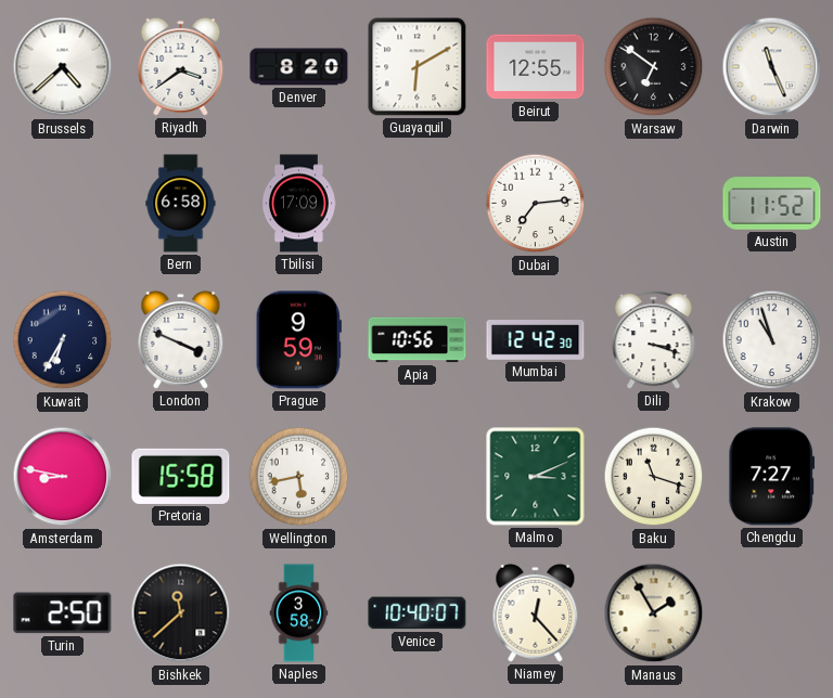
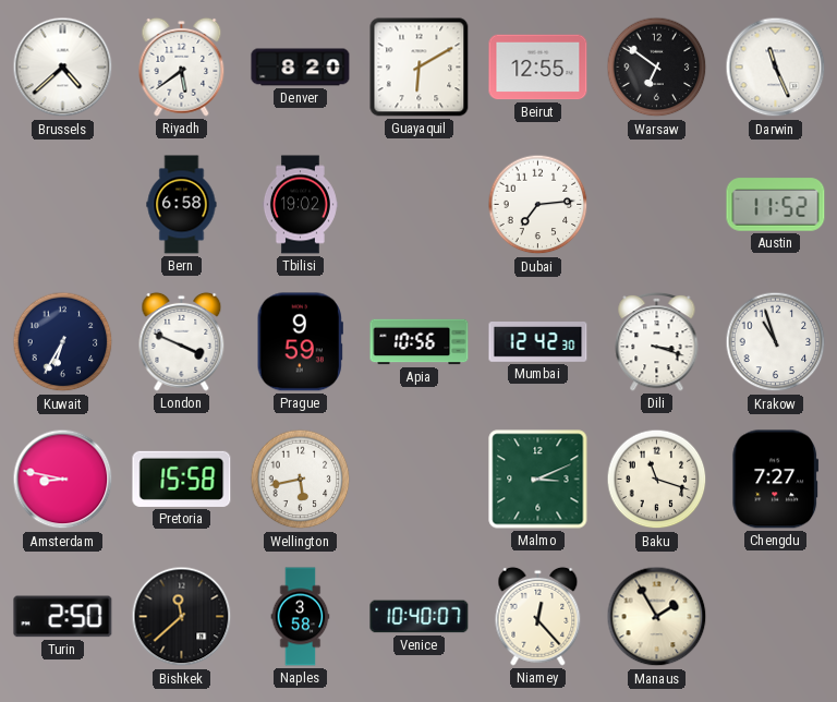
Riyadh: 3:39 -> 5:39
Tbilisi: 17:09 -> 19:02
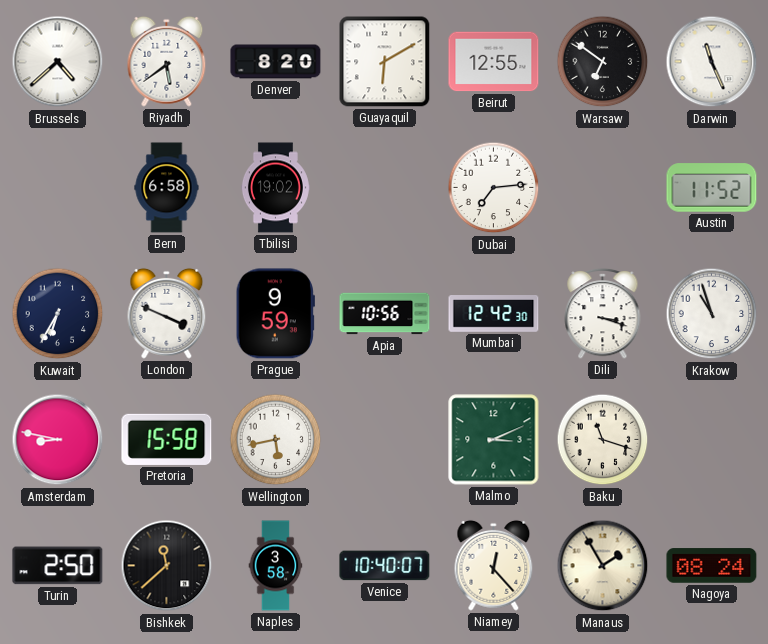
Chengdu: 7:27 -> none
Nagoya: none -> 08:24
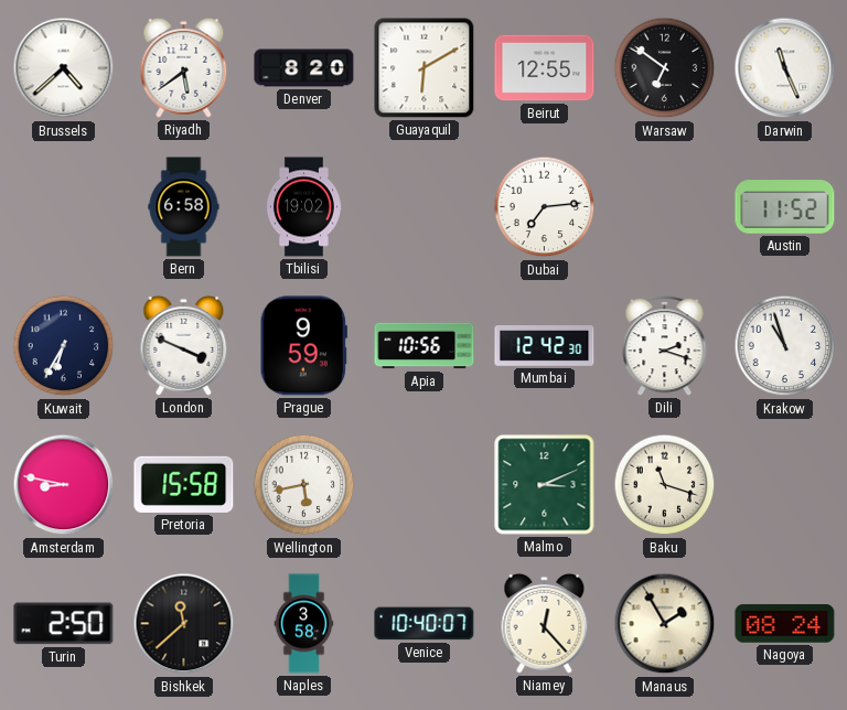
Dili: 3:18 -> 2:18
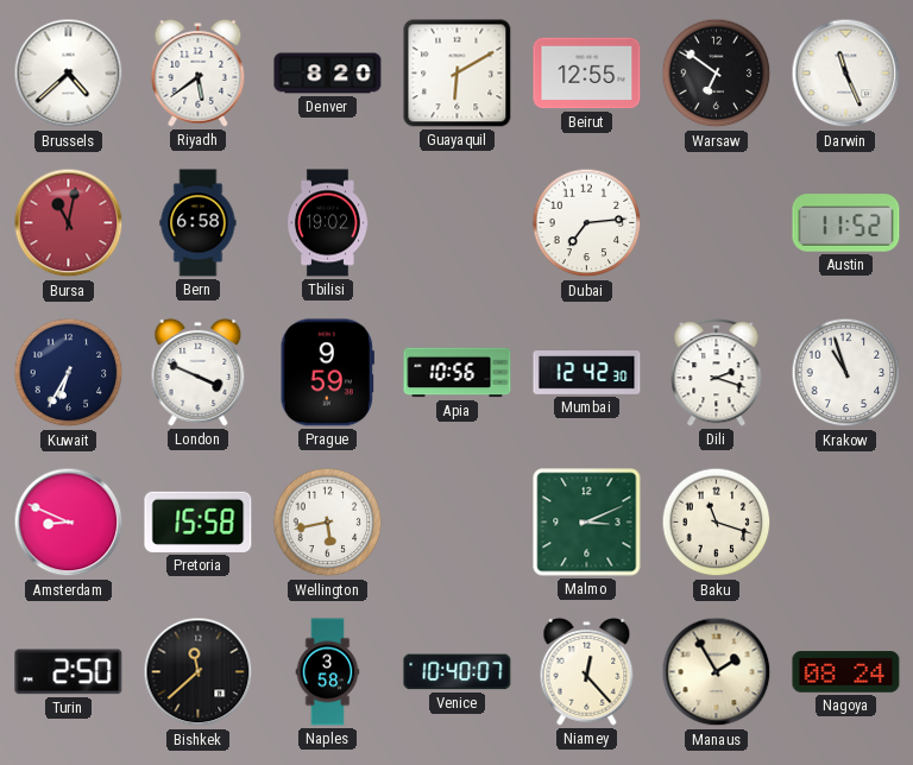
Bursa: none -> 11:02
Amsterdam: 8:47 -> 8:49
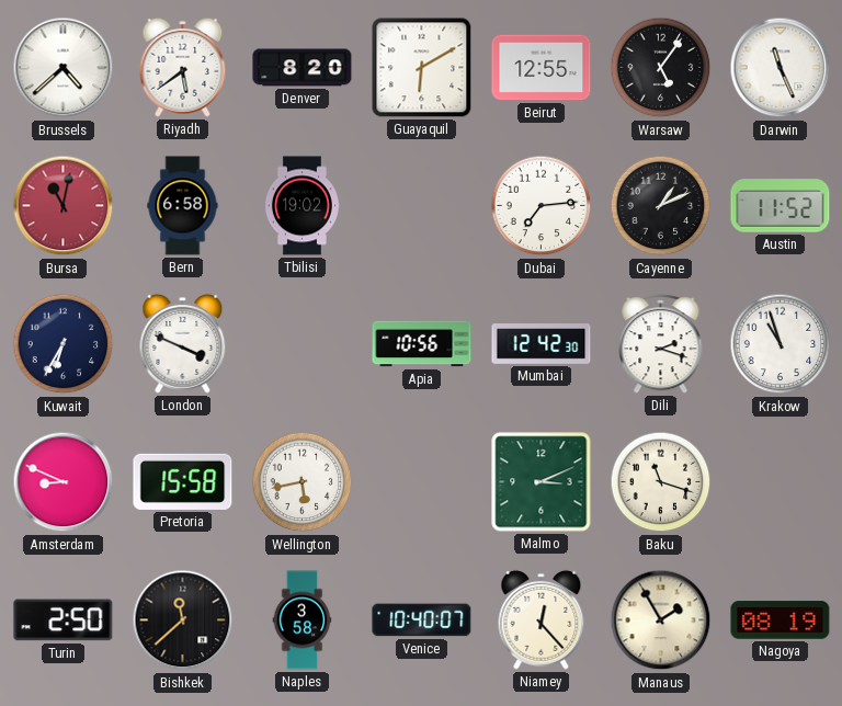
Warsaw: 6:51 -> 5:06
Cayenne: none -> 1:11
Prague: 9:59 -> none
Nagoya: 08:24 -> 08:19
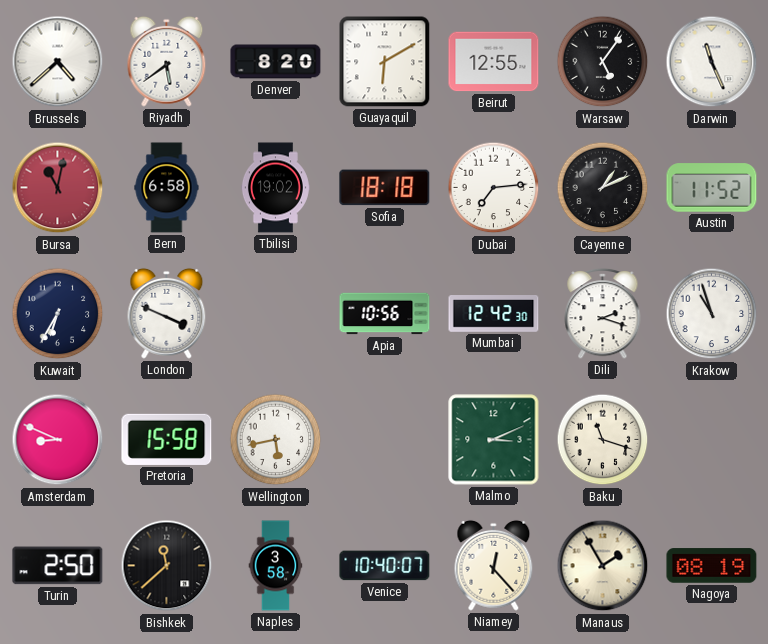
Sofia: none -> 18:18
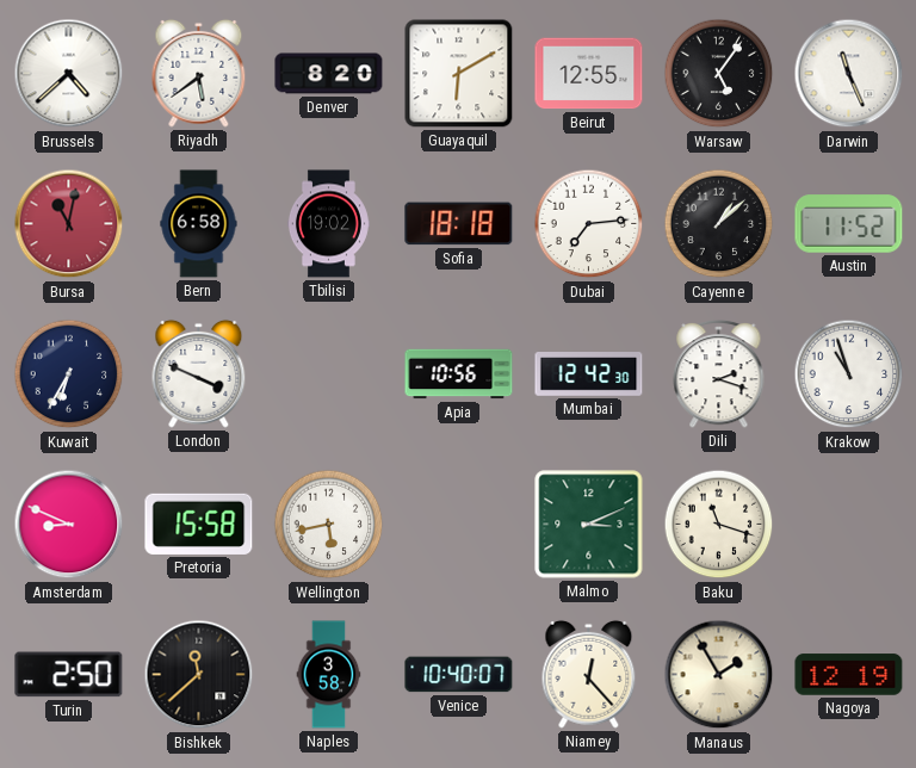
Cayenne: 1:11 -> 1:08
Nagoya: 08:19 -> 12:19
